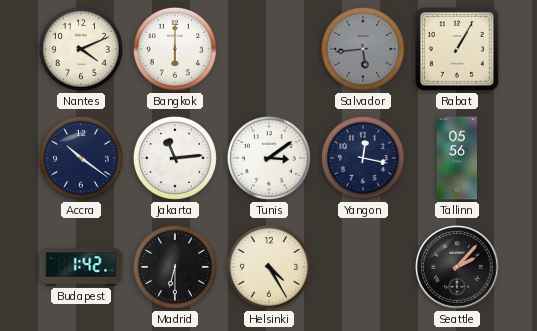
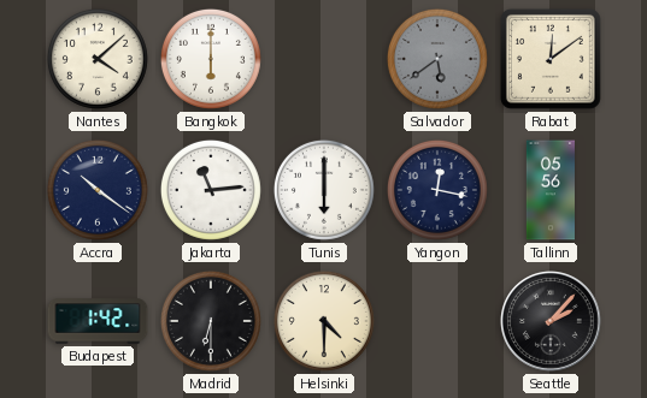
Nantes: 4:11 -> 4:08
Salvador: 5:44 -> 5:39
Rabat: 1:05 -> 12:09
Tunis: 3:09 -> 6:00
Helsinki: 4:25 -> 4:30
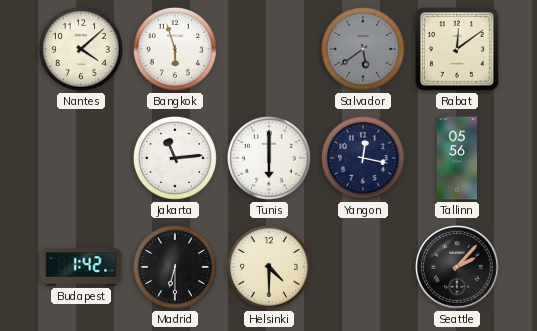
Bangkok: 6:00 -> 5:57
Accra: 10:21 -> none
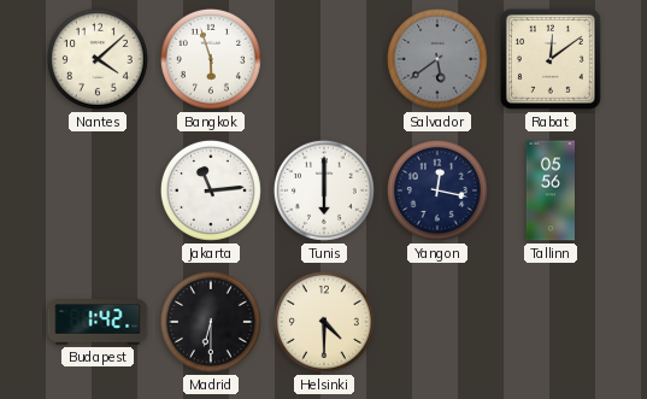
Seattle: 2:07 -> none
